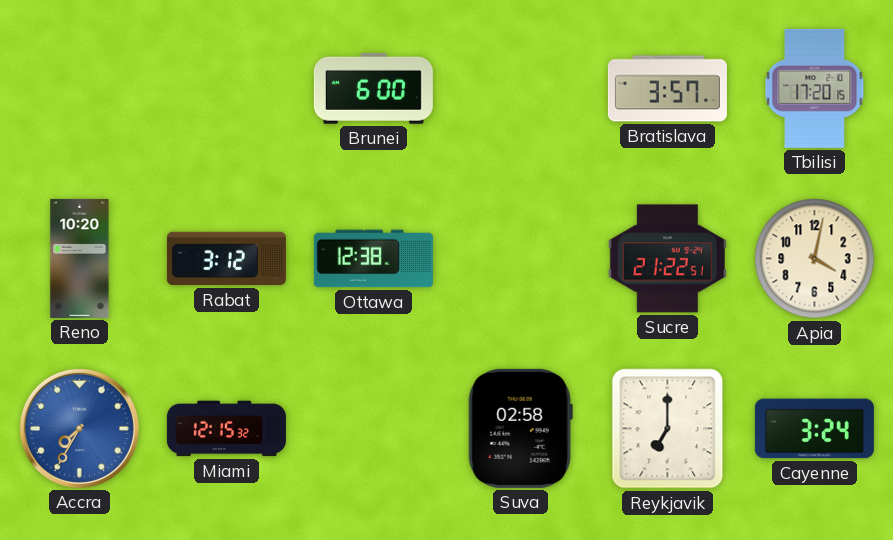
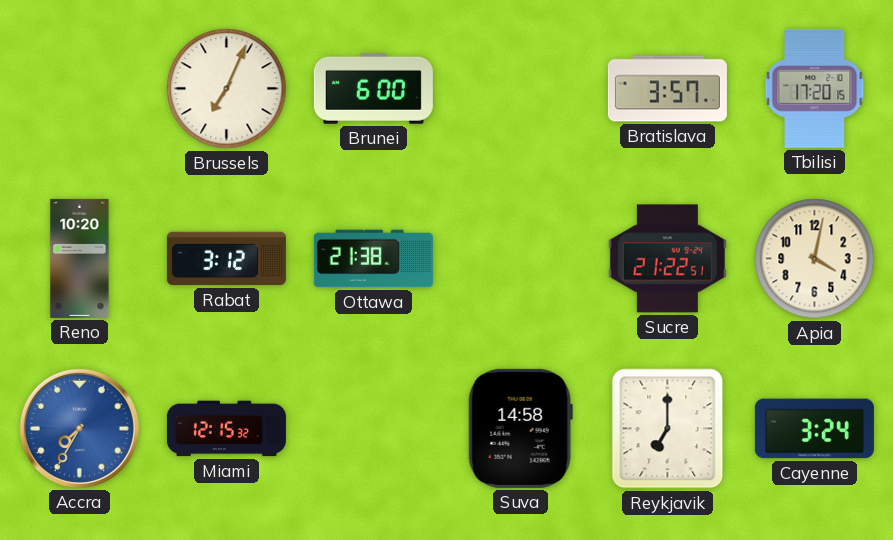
Brussels: none -> 7:04
Ottawa: 12:38 -> 21:38
Suva: 02:58 -> 14:58
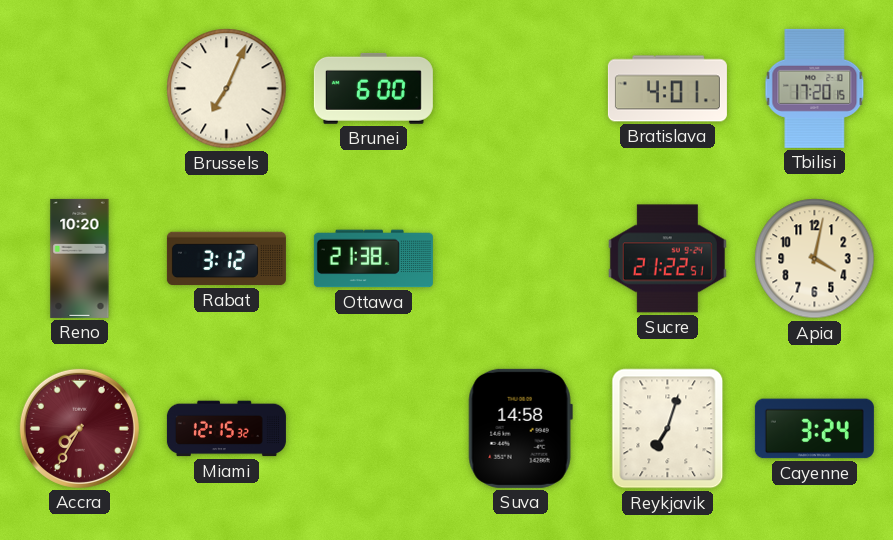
Bratislava: 3:57 -> 4:01
Accra dial: blue -> burgundy
Reykjavik: 7:00 -> 7:03
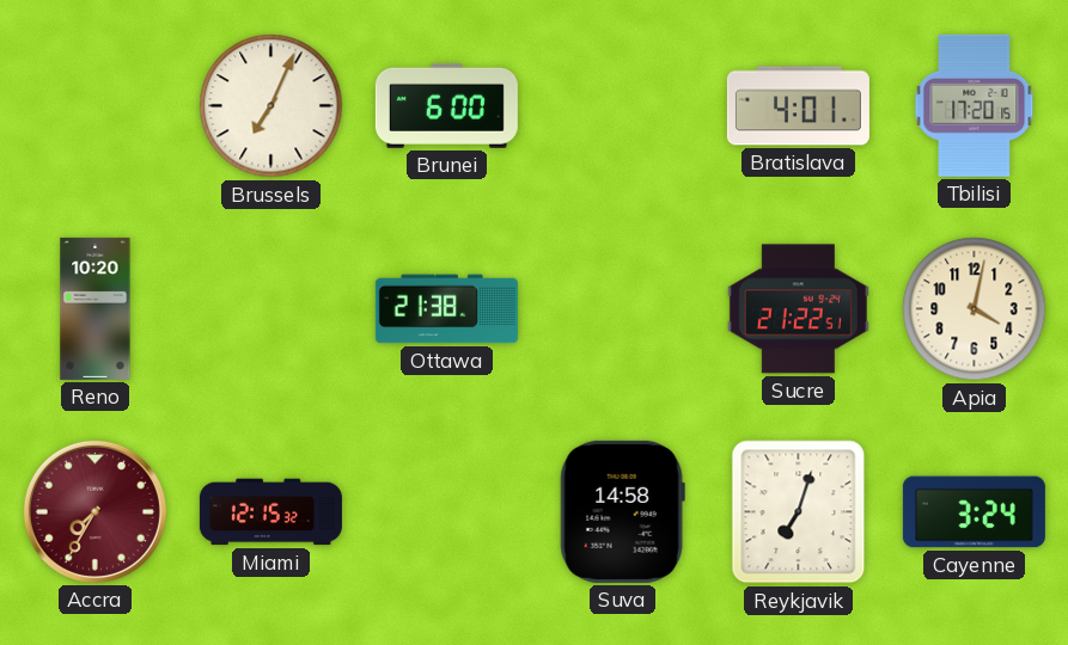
Rabat: 3:12 -> none
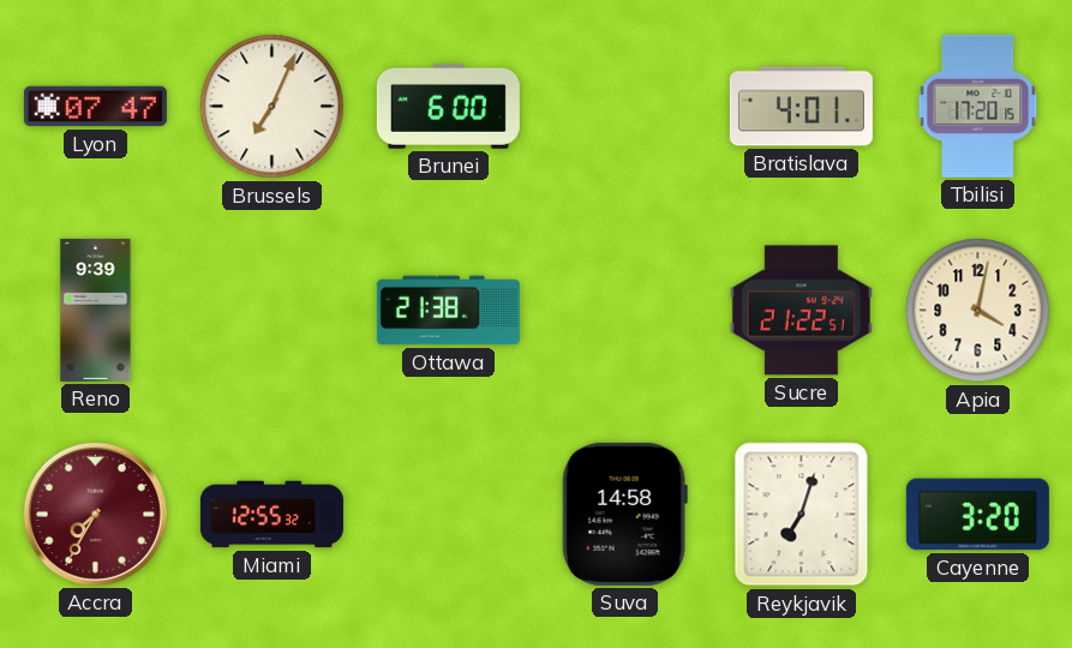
Lyon: none -> 07:47
Reno: 10:20 -> 9:39
Miami: 12:15 -> 12:55
Cayenne: 3:24 -> 3:20
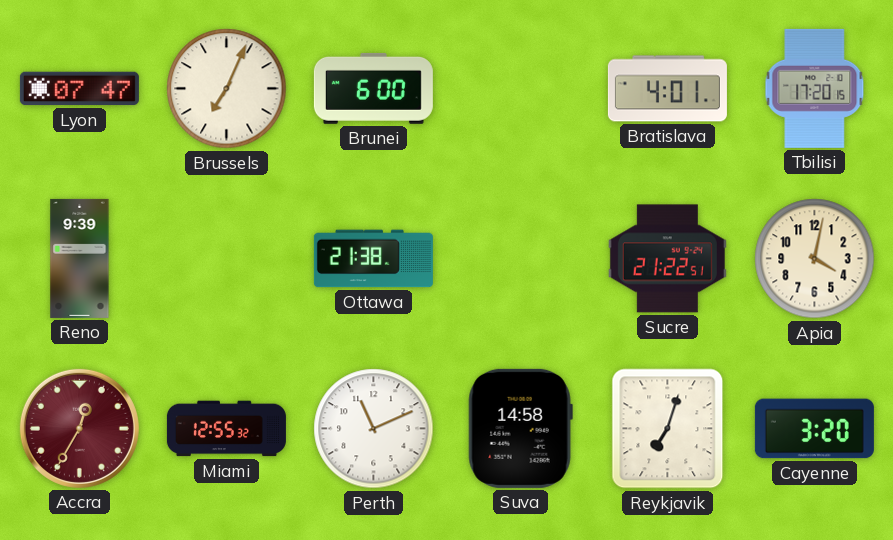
Accra: 7:35 -> 12:35
Perth: none -> 11:11
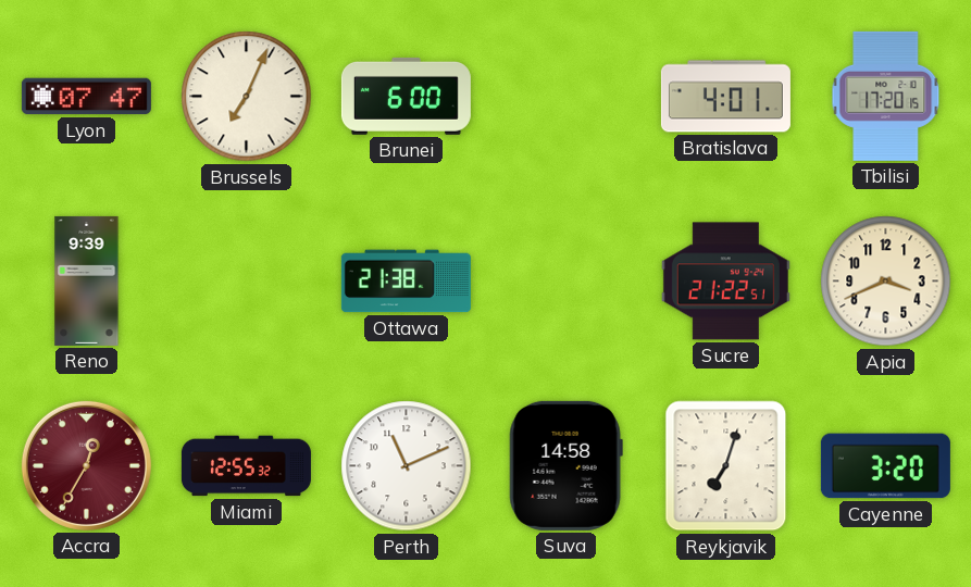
Apia: 4:02 -> 3:41
